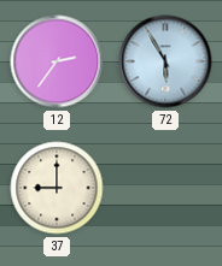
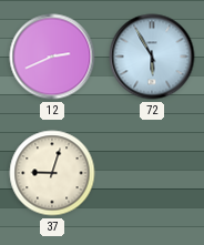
12: 2:36 -> 2:41
37: 9:00 -> 9:03
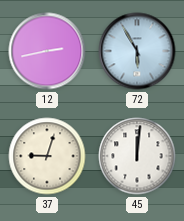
12: 2:41 -> 2:43
45: none -> 12:01
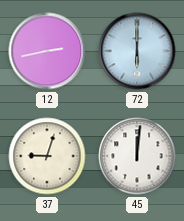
72: 5:55 -> 6:00
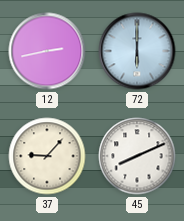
37: 9:03 -> 9:07
45: 12:01 -> 8:11
